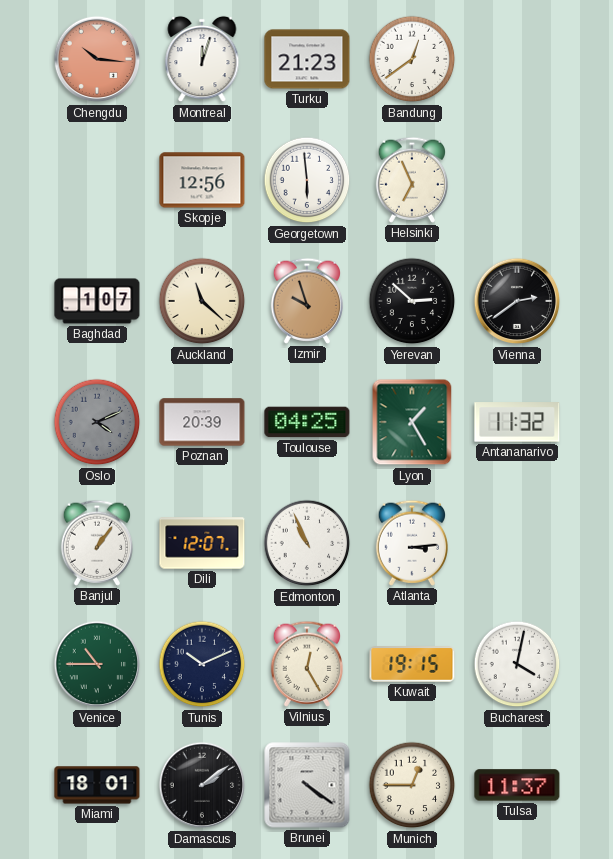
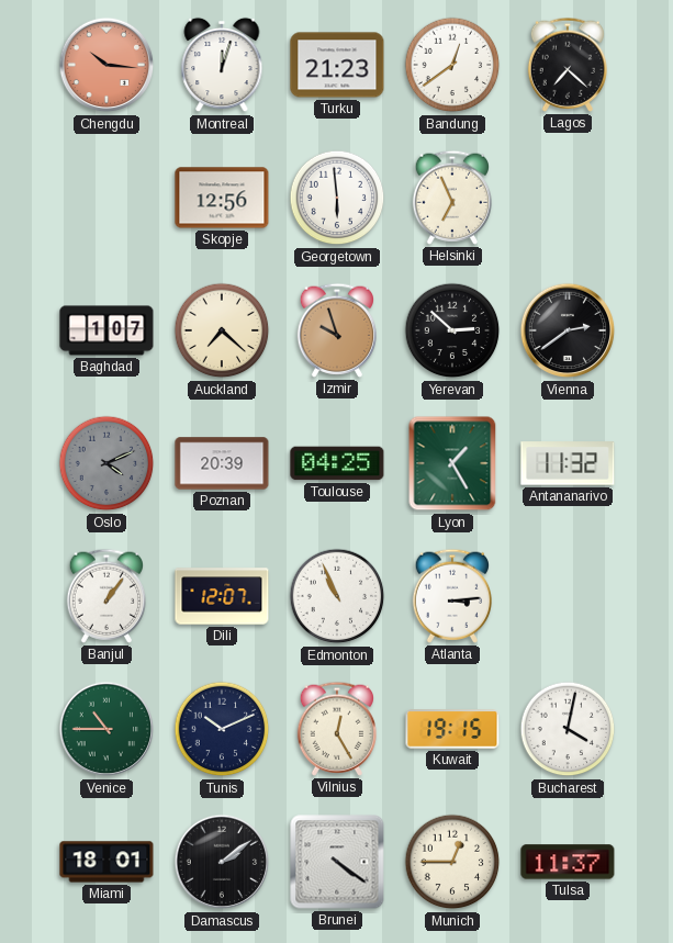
Lagos: none -> 7:22
Auckland: 11:22 -> 7:22
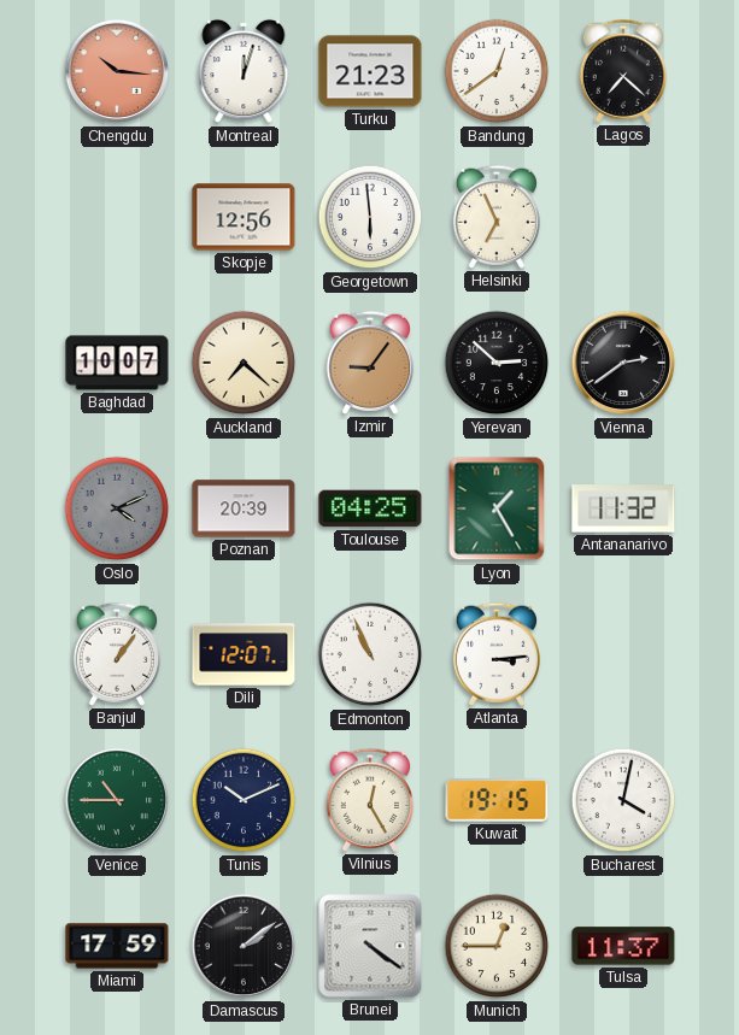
Baghdad: 1:07 -> 10:07
Izmir: 9:57 -> 9:06
Miami: 18:01 -> 17:59
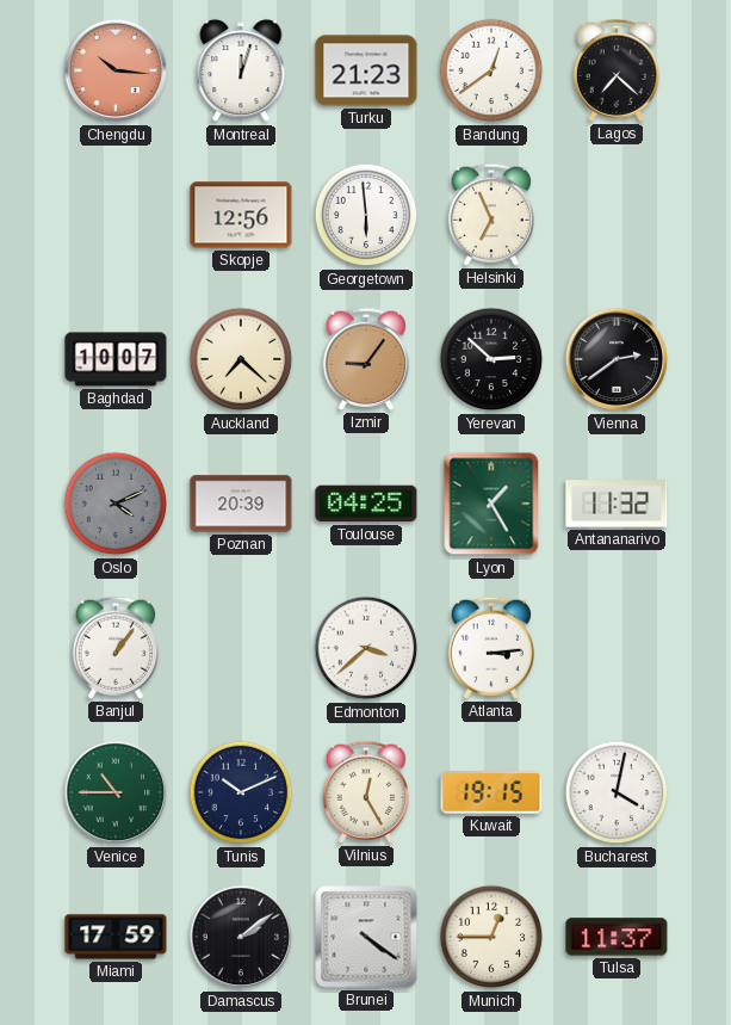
Dili: 12:07 -> none
Edmonton: 10:56 -> 3:38
